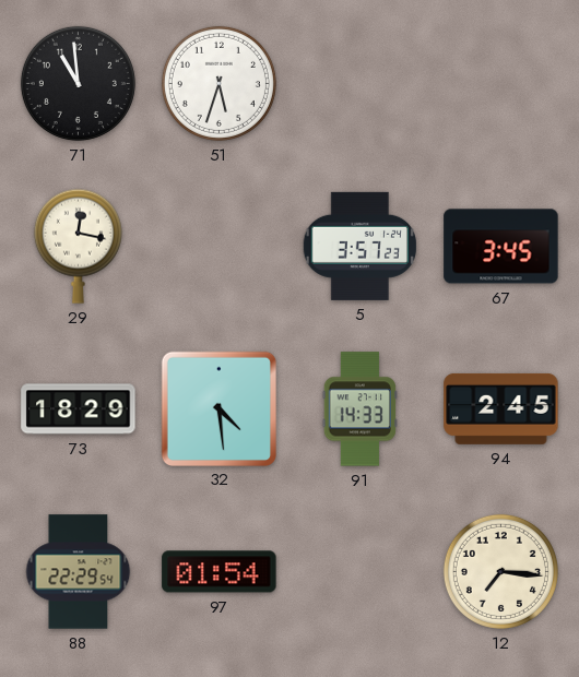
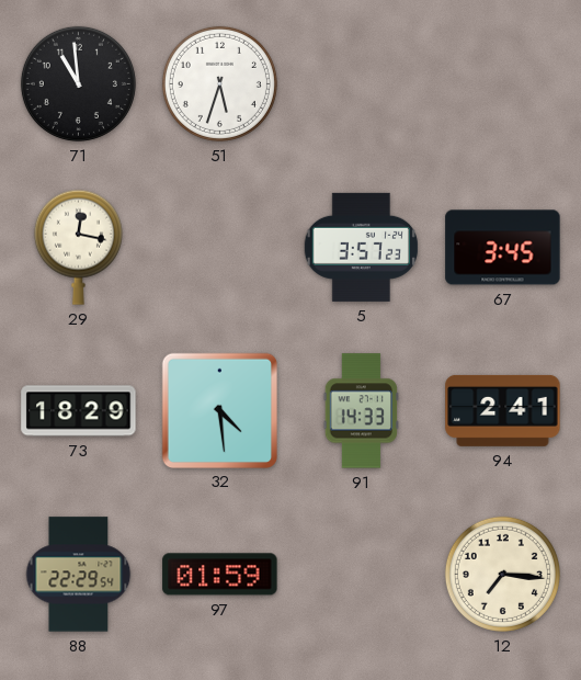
94: 2:45 -> 2:41
97: 01:54 -> 01:59
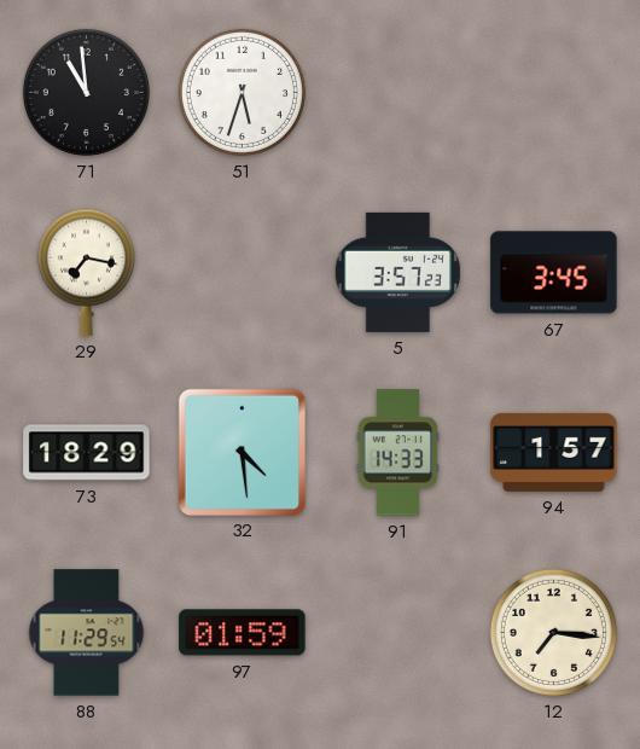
29: 12:17 -> 7:17
94: 2:41 -> 1:57
88: 22:29 -> 11:29
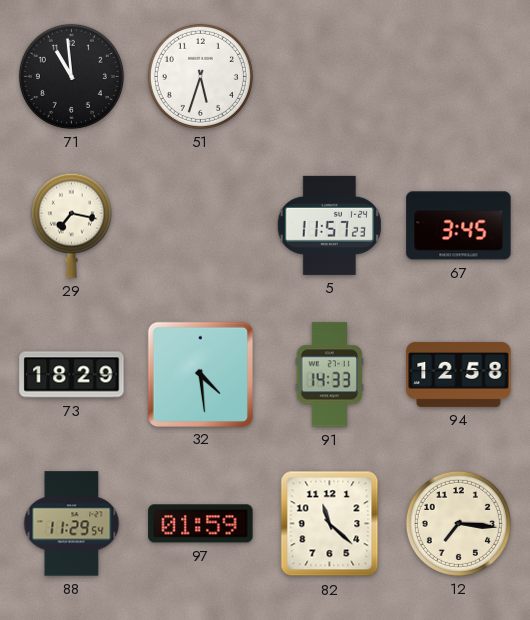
5: 3:57 -> 11:57
94: 1:57 -> 12:58
82: none -> 11:22
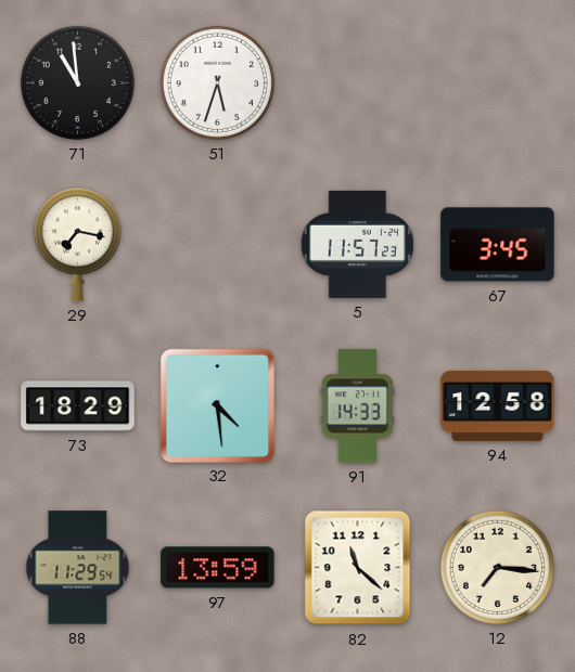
97: 01:59 -> 13:59
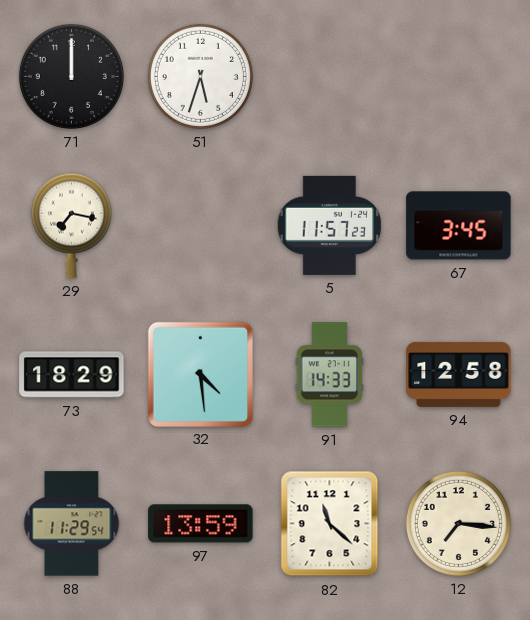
71: 10:59 -> 12:00
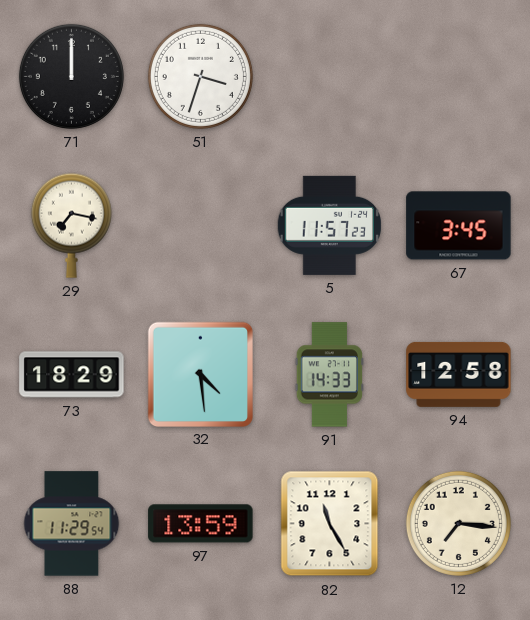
51: 5:33 -> 3:33
82: 11:22 -> 11:25
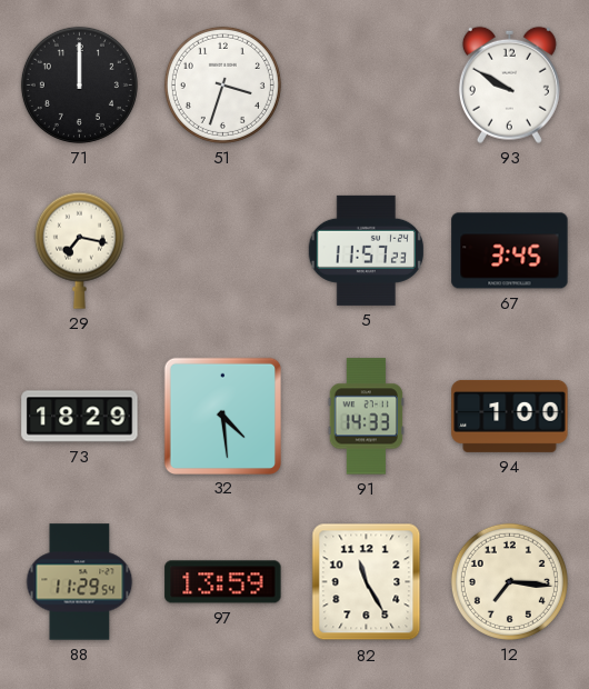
93: none -> 9:50
94: 12:58 -> 1:00
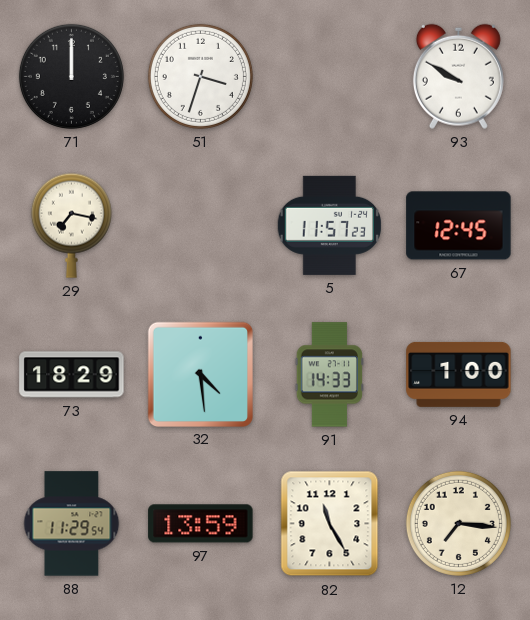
67: 3:45 -> 12:45
